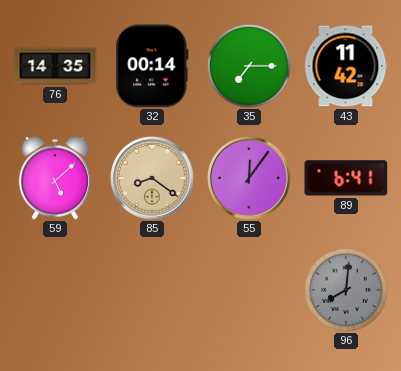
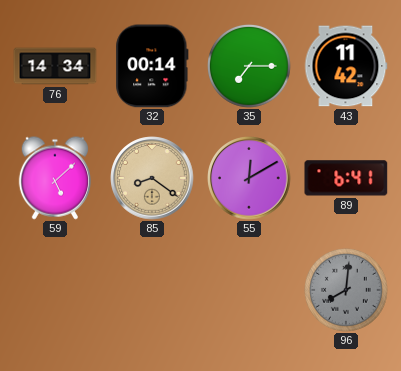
76: 14:35 -> 14:34
55: 12:06 -> 12:10
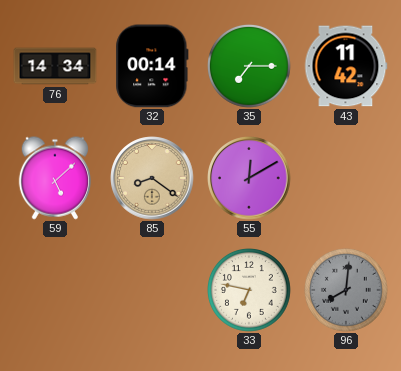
89: 6:41 -> none
33: none -> 6:47
